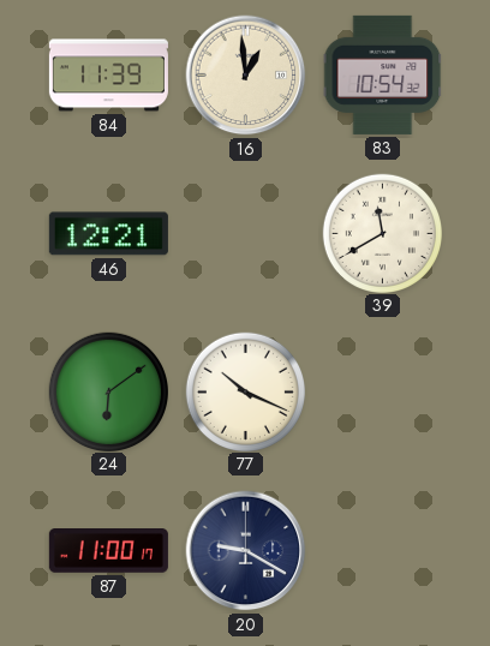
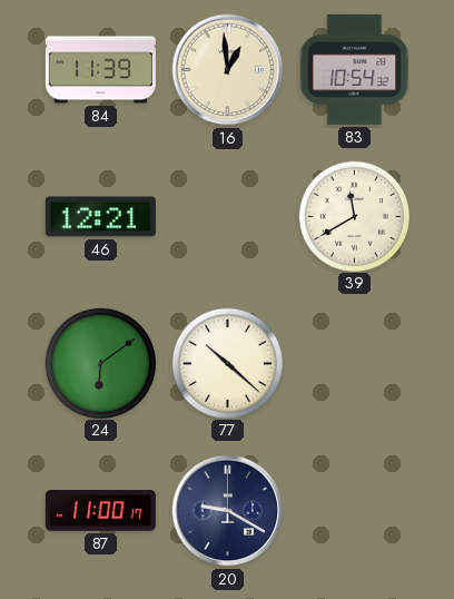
77: 10:19 -> 10:22
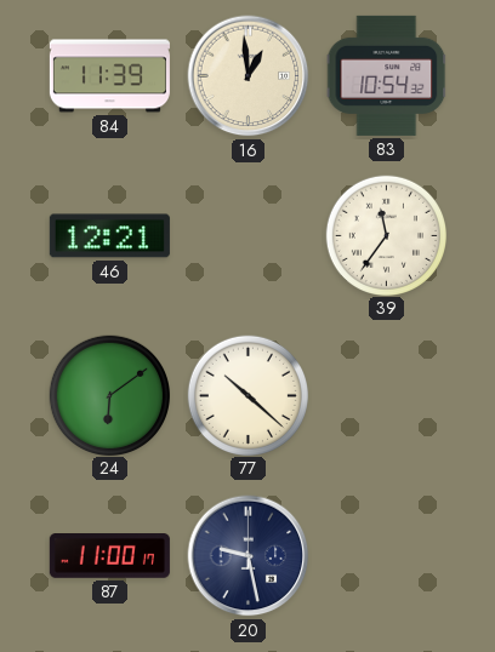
39: 11:40 -> 11:36
20: 9:20 -> 9:28
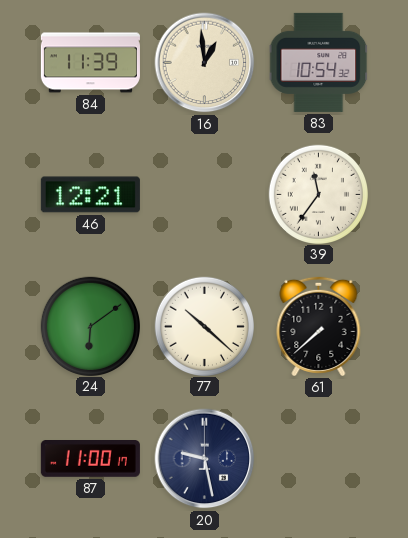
61: none -> 7:38
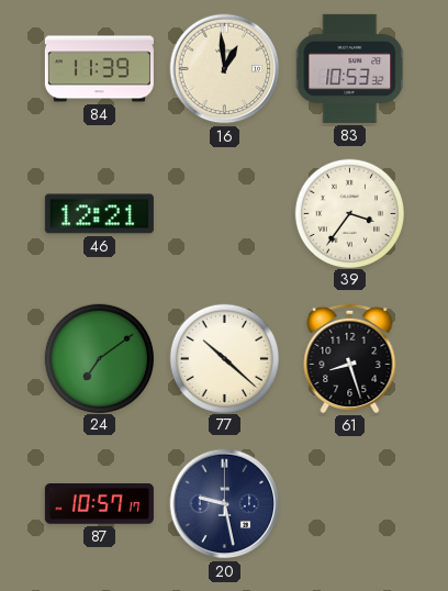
83: 10:54 -> 10:53
39: 11:36 -> 3:36
24: 6:09 -> 7:09
61: 7:38 -> 8:27
87: 11:00 -> 10:57
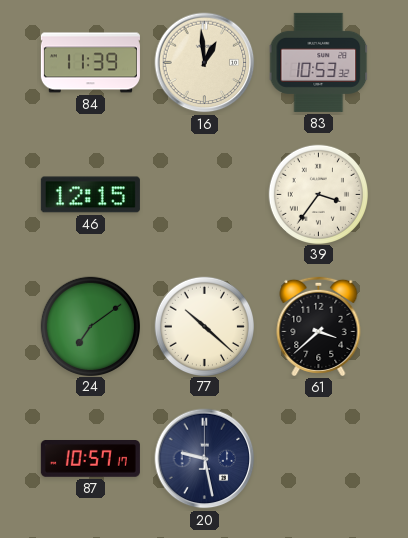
46: 12:21 -> 12:15
61: 8:27 -> 3:38
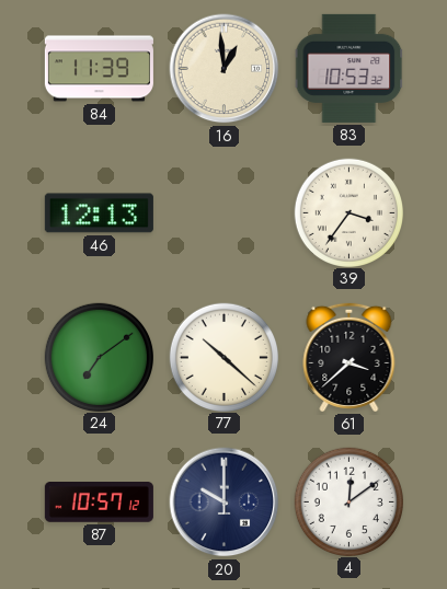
46: 12:15 -> 12:13
87: 10:57:17 -> 10:57:12
20: 9:28 -> 10:00
4: none -> 12:09
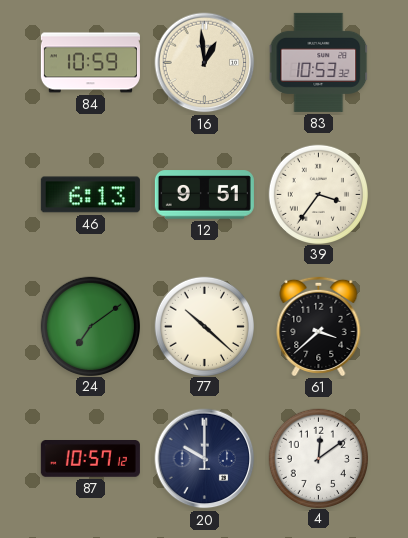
84: 11:39 -> 10:59
46: 12:13 -> 6:13
12: none -> 9:51
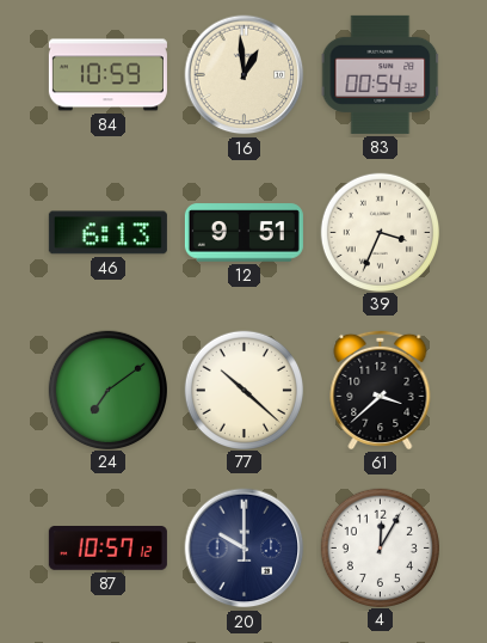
83: 10:53 -> 00:54
39: 3:36 -> 3:34
4: 12:09 -> 12:05
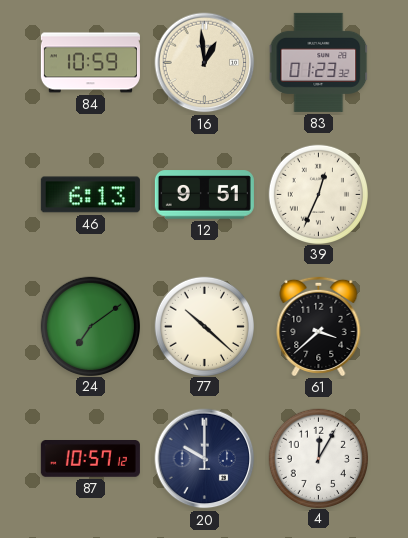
83: 00:54 -> 01:23
39: 3:34 -> 12:34
